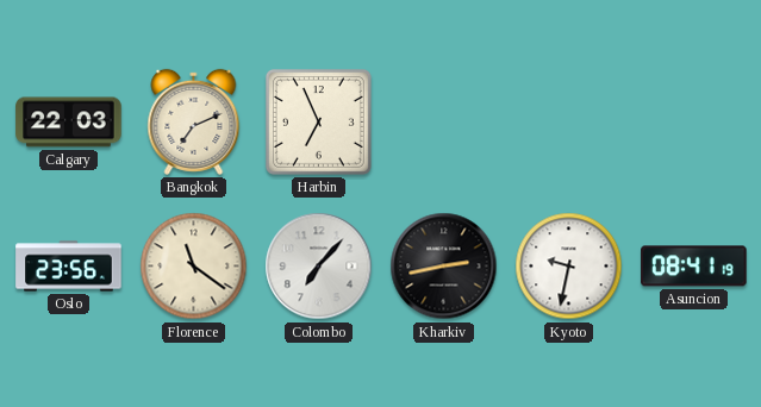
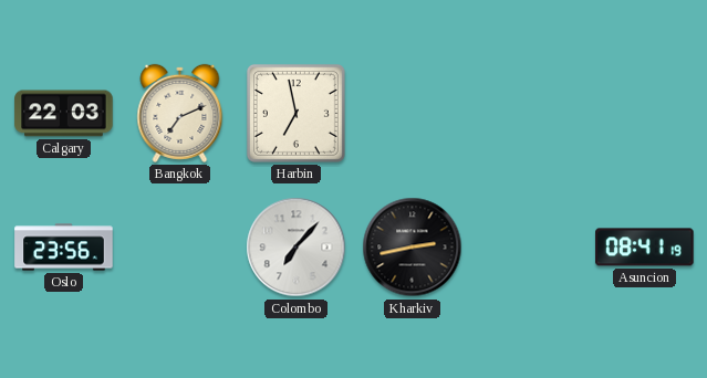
Harbin: 6:56 -> 6:58
Florence: 11:21 -> none
Kyoto: 9:32 -> none
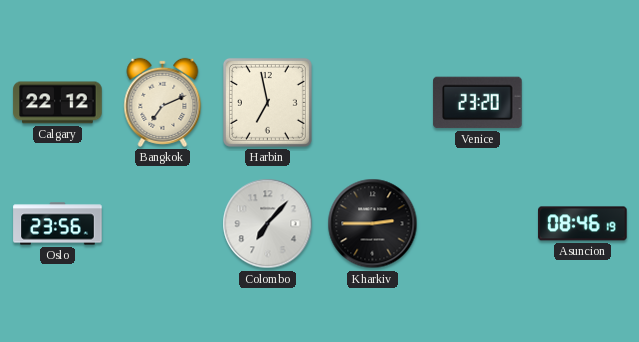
Calgary: 22:03 -> 22:12
Venice: none -> 23:20
Kharkiv: 2:43 -> 2:45
Asuncion: 08:41 -> 08:46
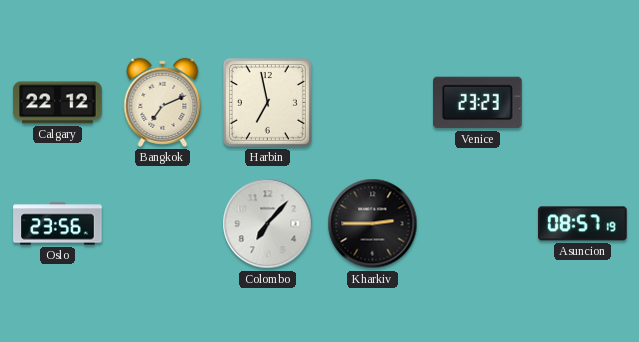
Venice: 23:20 -> 23:23
Asuncion: 08:46 -> 08:57
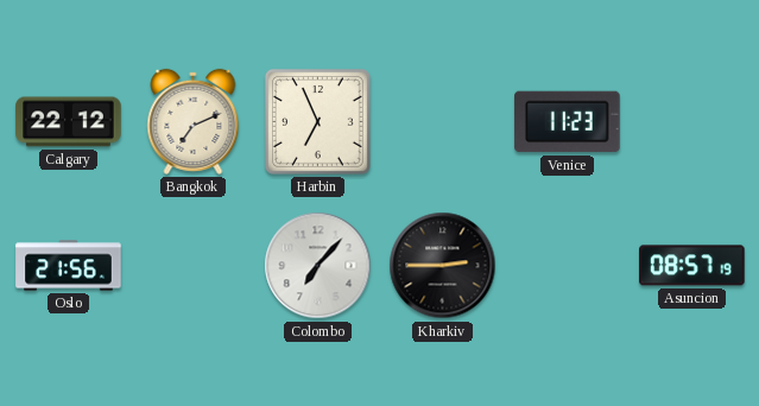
Harbin: 6:58 -> 6:56
Venice: 23:23 -> 11:23
Oslo: 23:56 -> 21:56
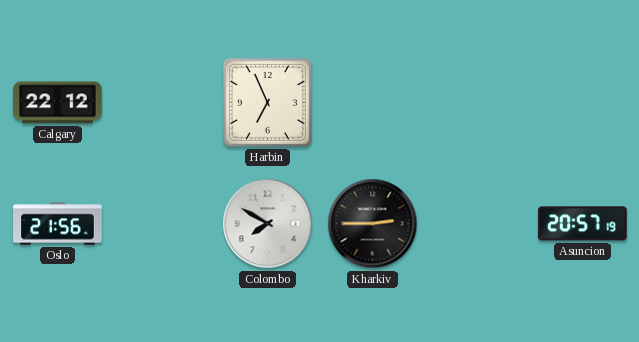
Bangkok: 7:11 -> none
Venice: 11:23 -> none
Colombo: 7:07 -> 7:50
Asuncion: 08:57 -> 20:57
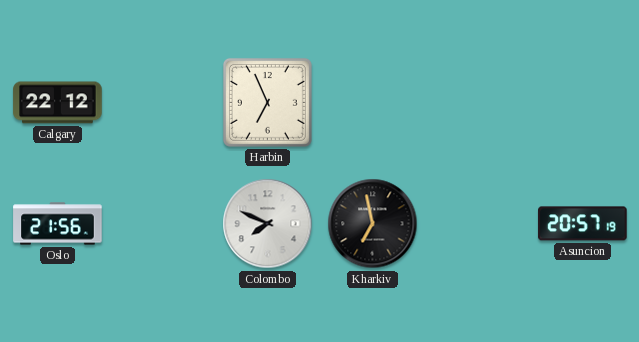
Colombo: 7:50 -> 7:49
Kharkiv: 2:45 -> 6:58
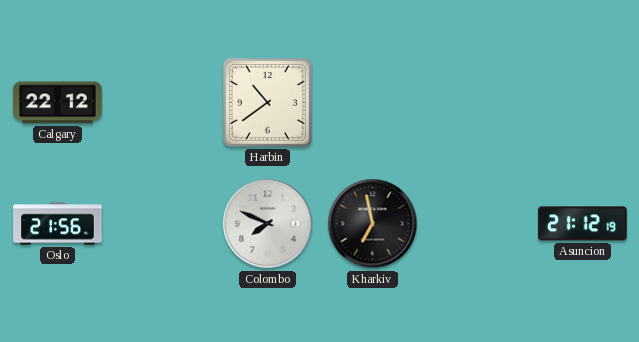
Harbin: 6:56 -> 10:39
Asuncion: 20:57 -> 21:12
